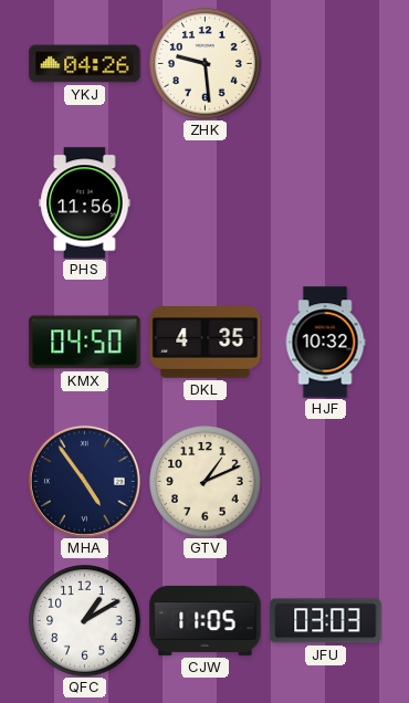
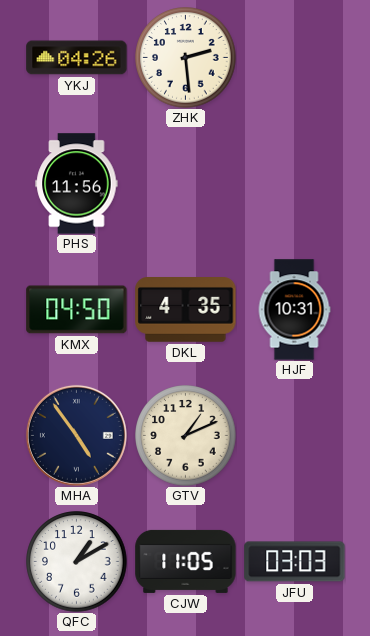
ZHK: 9:29 -> 2:29
HJF: 10:32 -> 10:31
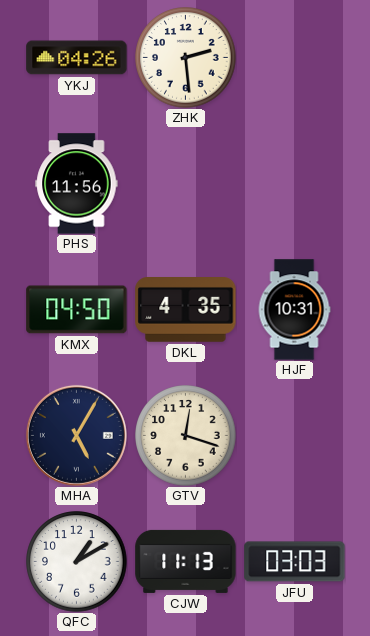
MHA: 4:54 -> 5:05
GTV: 1:11 -> 12:18
CJW: 11:05 -> 11:13
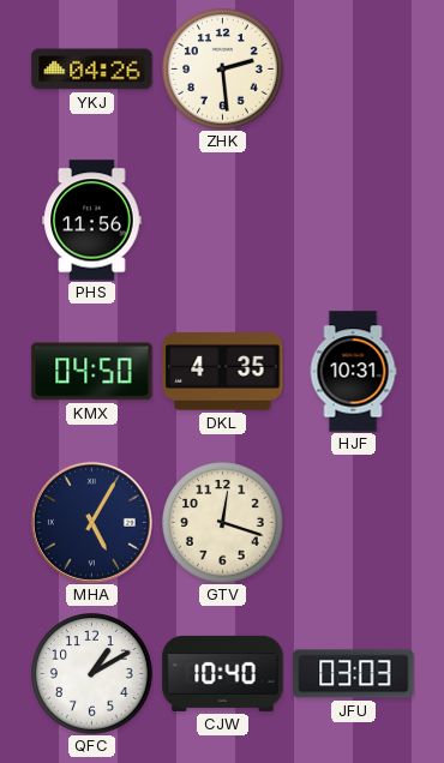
CJW: 11:13 -> 10:40
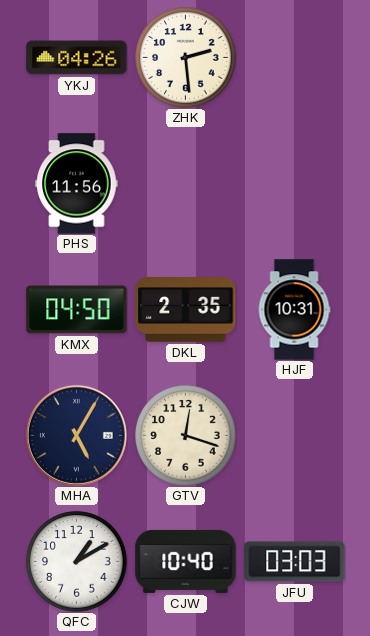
DKL: 4:35 -> 2:35
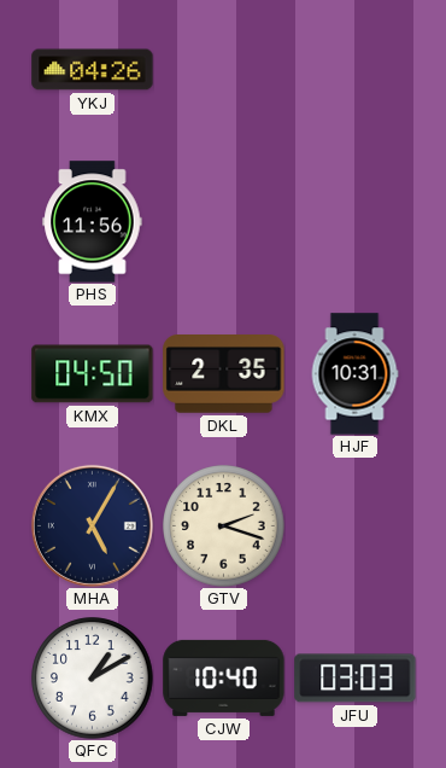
ZHK: 2:29 -> none
GTV: 12:18 -> 2:18
